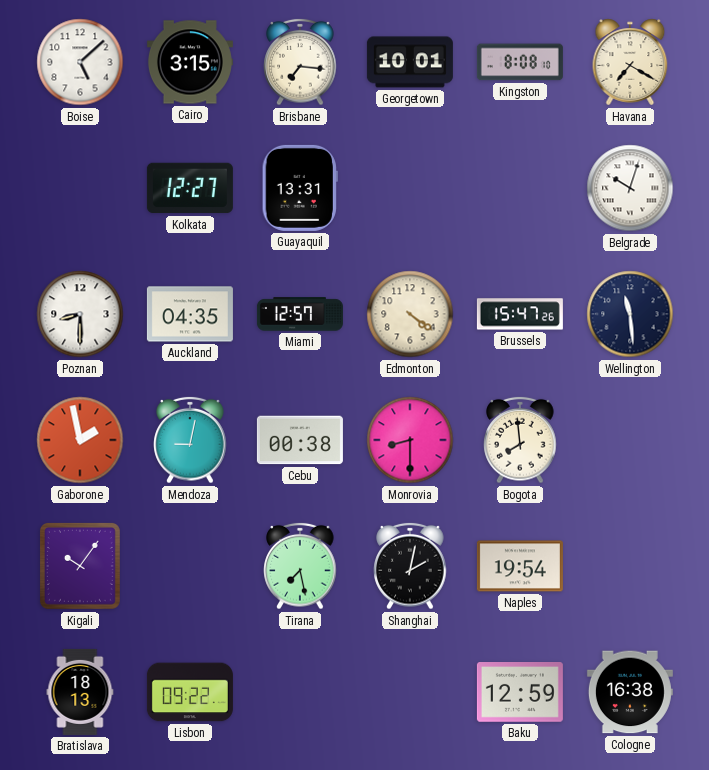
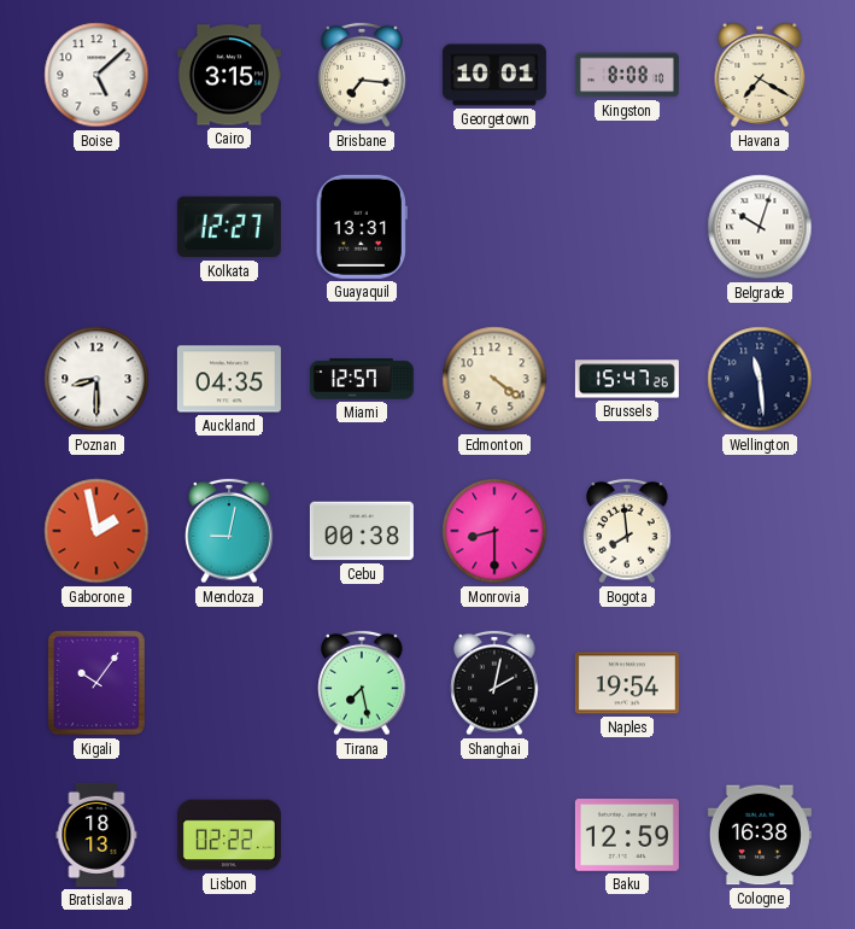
Lisbon: 09:22 -> 02:22
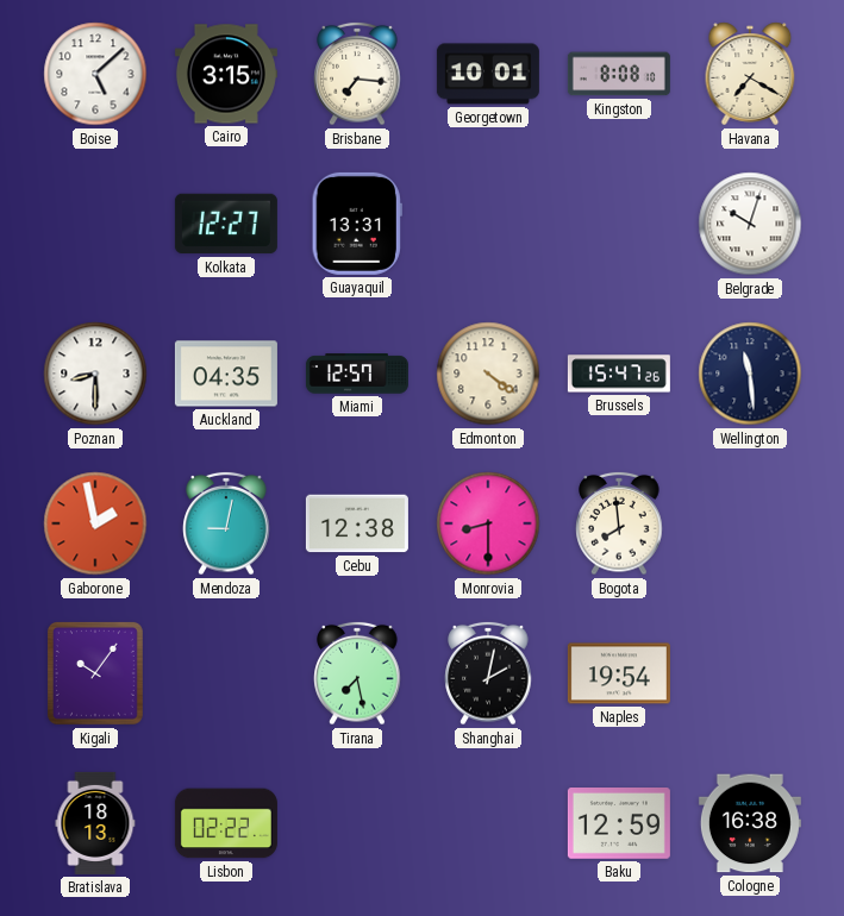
Cebu: 00:38 -> 12:38
